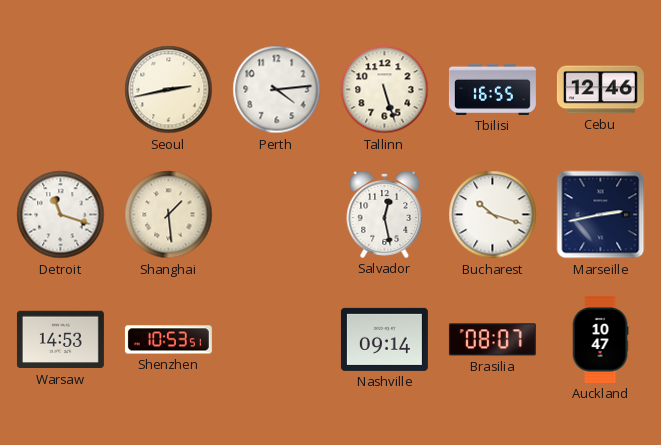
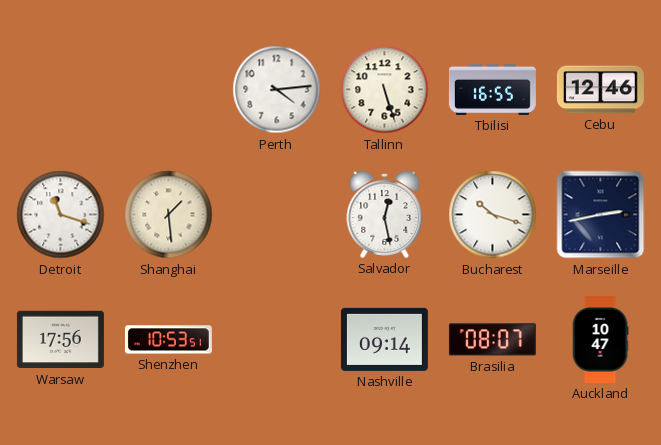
Seoul: 2:43 -> none
Warsaw: 14:53 -> 17:56
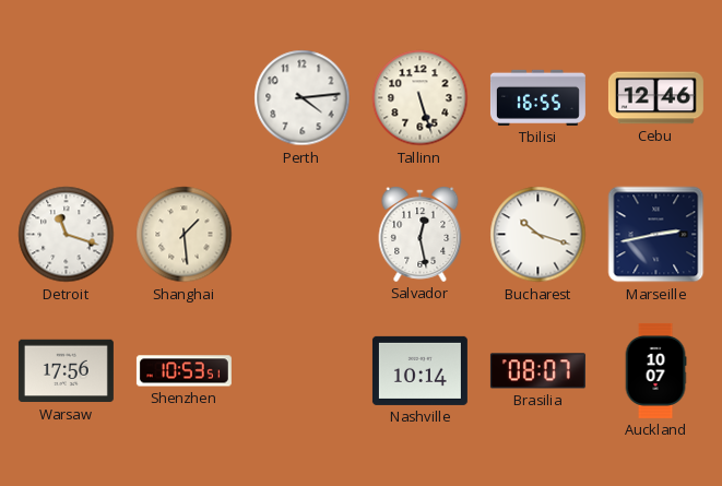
Nashville: 09:14 -> 10:14
Auckland: 10:47 -> 10:07
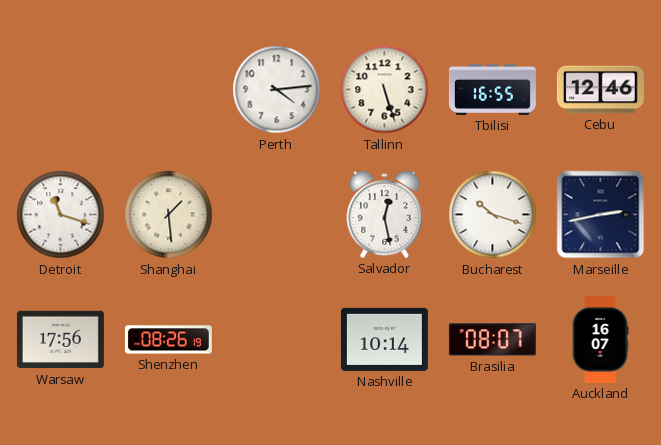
Shenzhen: 10:53 -> 08:26
Auckland: 10:07 -> 16:07
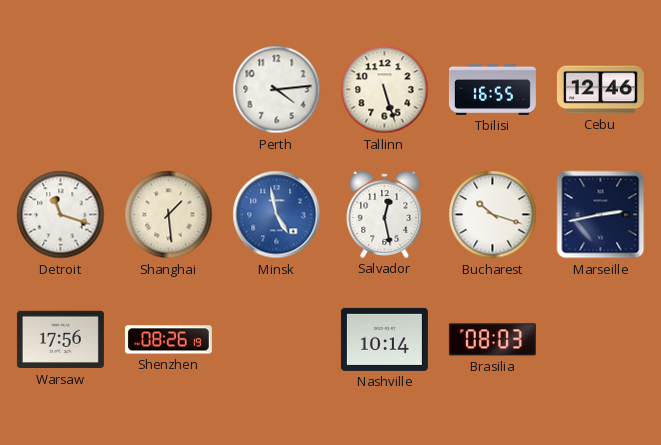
Minsk: none -> 4:58
Brasilia: 08:07 -> 08:03
Auckland: 16:07 -> none
